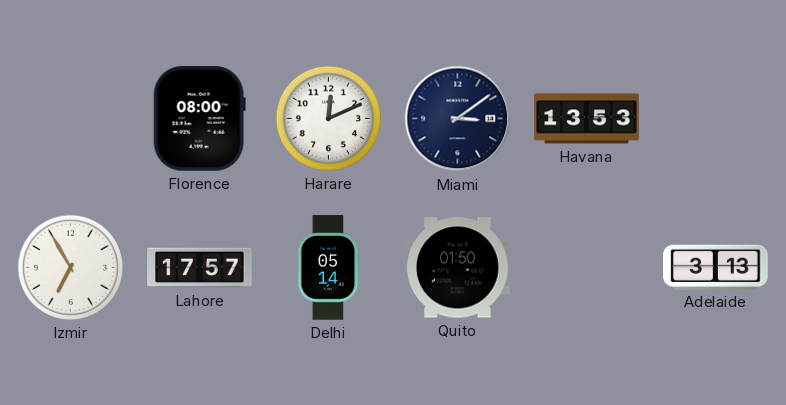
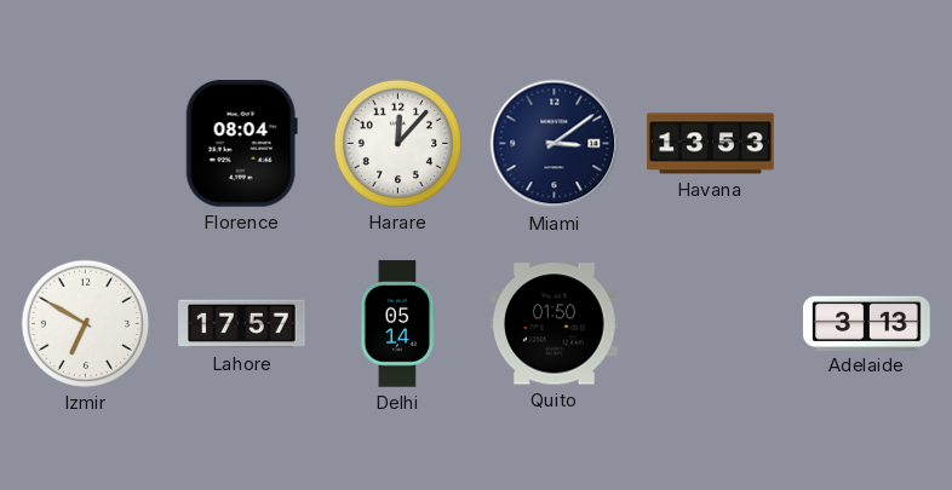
Florence: 08:00 -> 08:04
Harare: 12:11 -> 12:07
Izmir: 6:55 -> 6:50
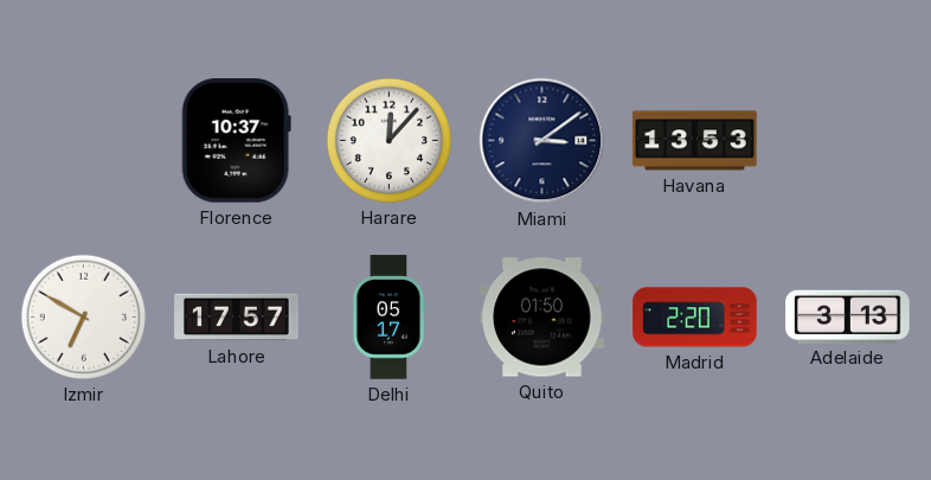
Florence: 08:04 -> 10:37
Delhi: 05:14 -> 05:17
Madrid: none -> 2:20
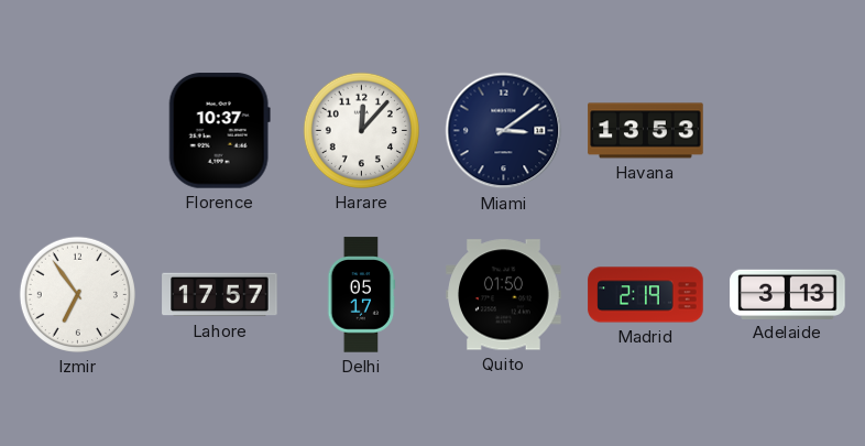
Izmir: 6:50 -> 6:54
Madrid: 2:20 -> 2:19
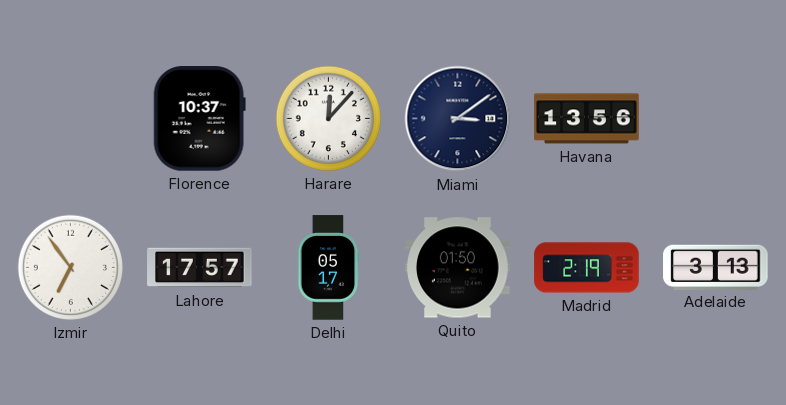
Havana: 13:53 -> 13:56
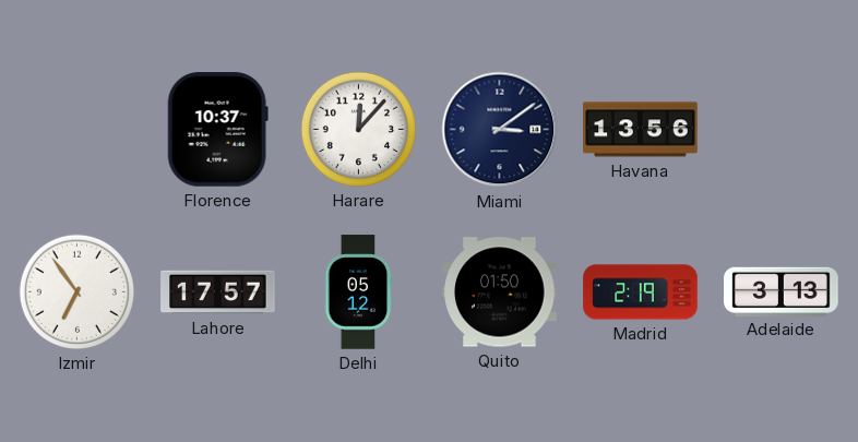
Delhi: 05:17 -> 05:12
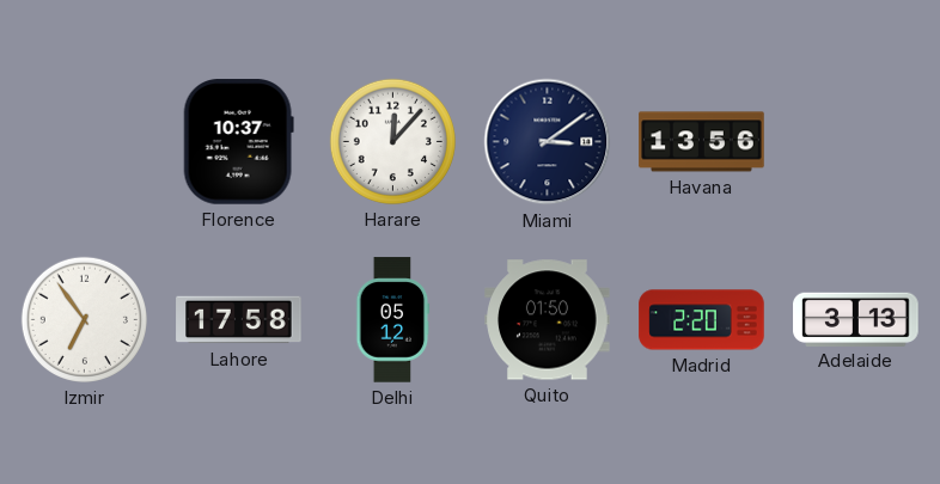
Lahore: 17:57 -> 17:58
Madrid: 2:19 -> 2:20
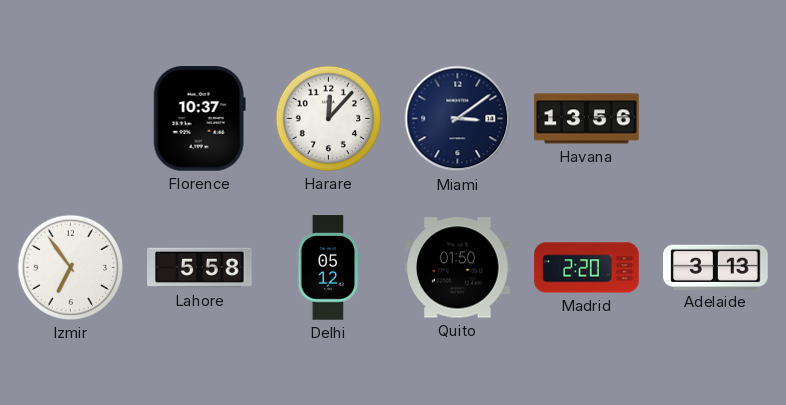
Lahore: 17:58 -> 5:58
